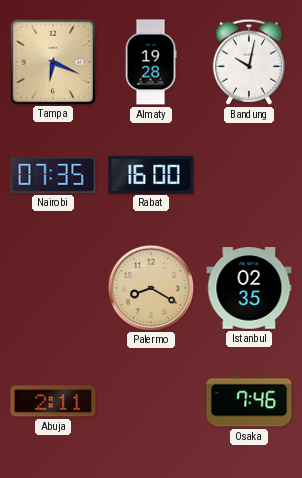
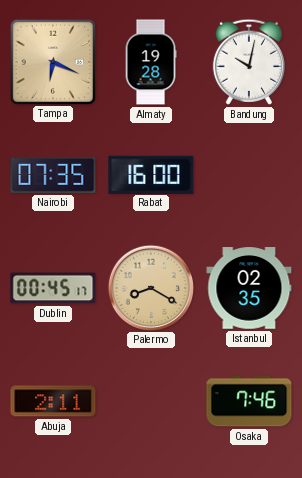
Dublin: none -> 00:45
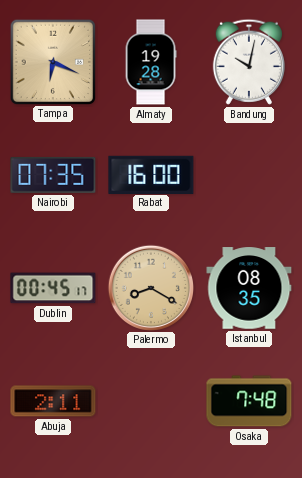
Istanbul: 02:35 -> 08:35
Osaka: 7:46 -> 7:48
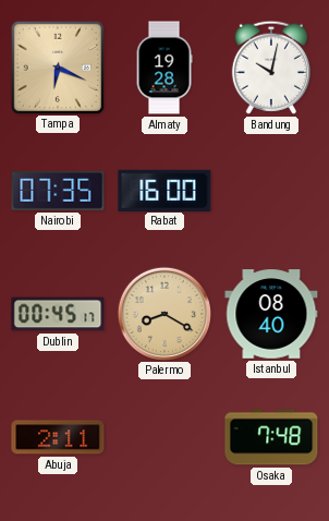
Istanbul: 08:35 -> 08:40
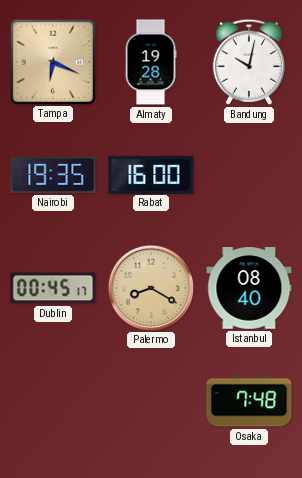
Nairobi: 07:35 -> 19:35
Abuja: 2:11 -> none
